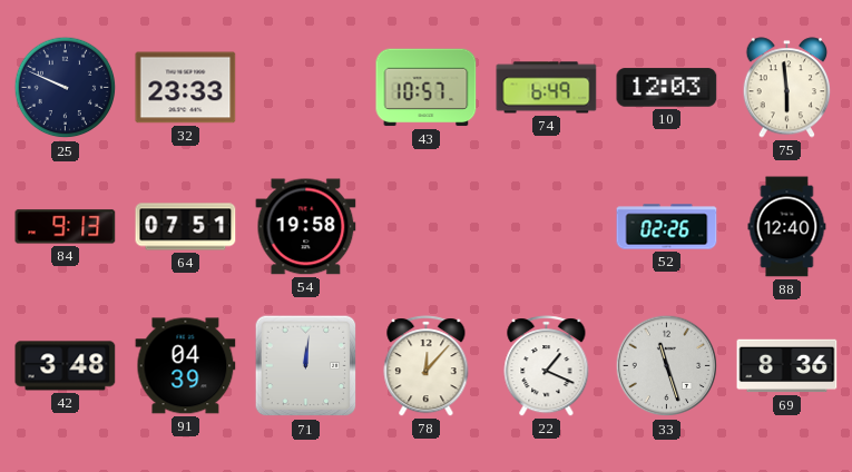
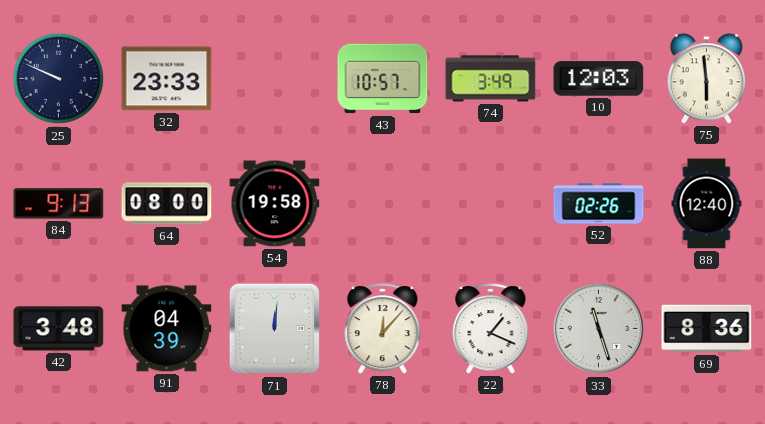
74: 6:49 -> 3:49
64: 07:51 -> 08:00
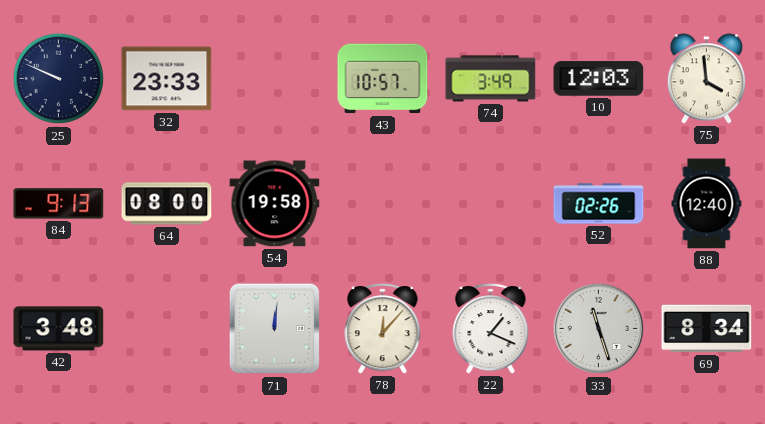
75: 5:59 -> 3:59
91: 04:39 -> none
69: 8:36 -> 8:34
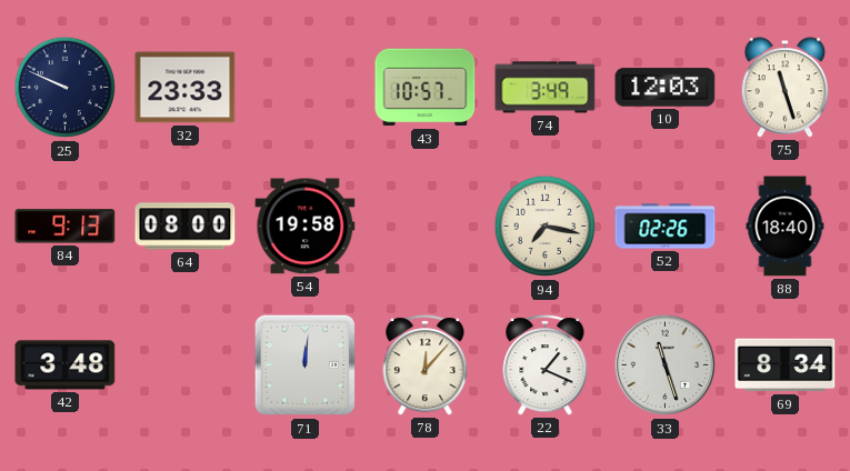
75: 3:59 -> 11:27
94: none -> 7:17
88: 12:40 -> 18:40
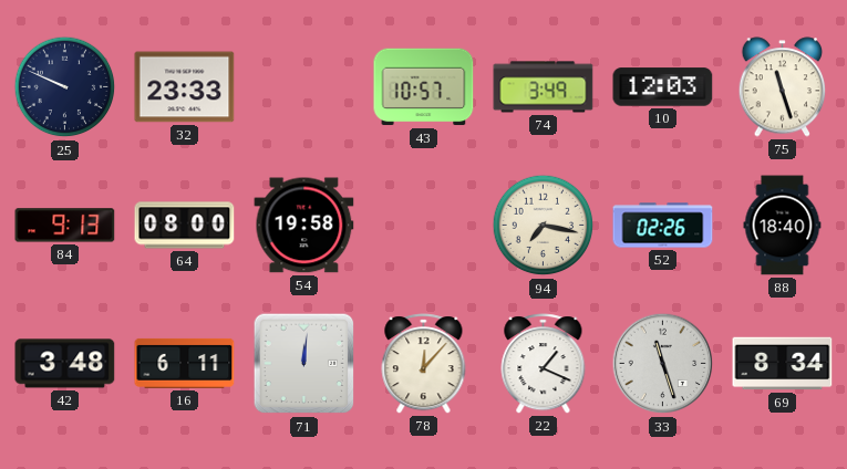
16: none -> 6:11
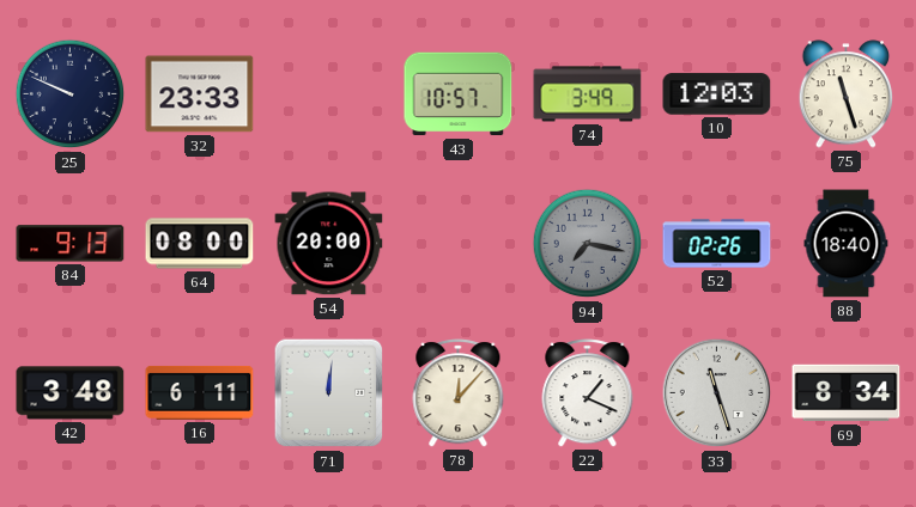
54: 19:58 -> 20:00
94 dial: cream -> grey
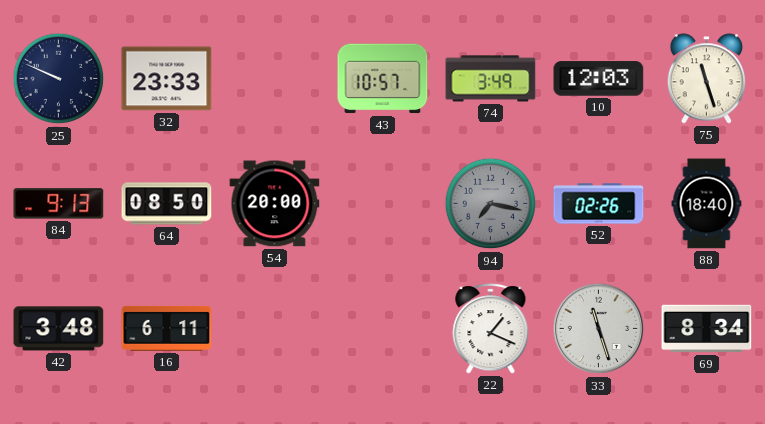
64: 08:00 -> 08:50
71: 12:01 -> none
78: 12:07 -> none
